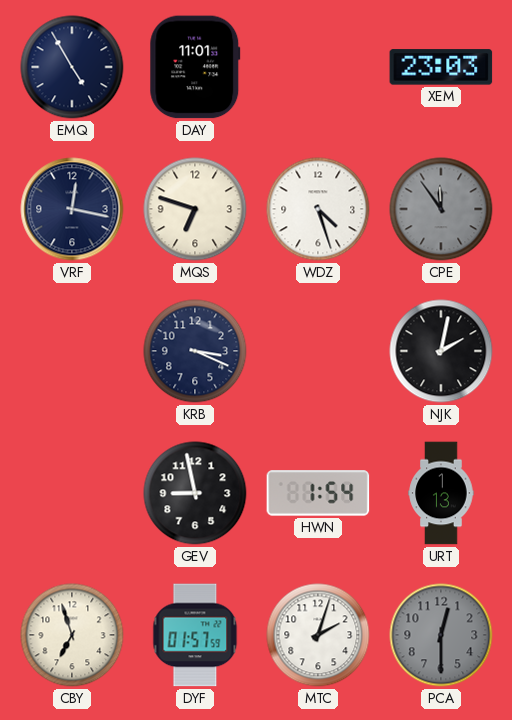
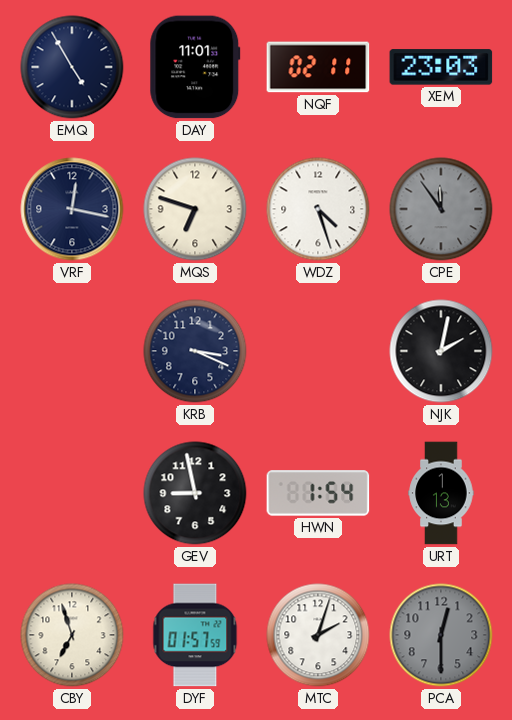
NQF: none -> 02:11
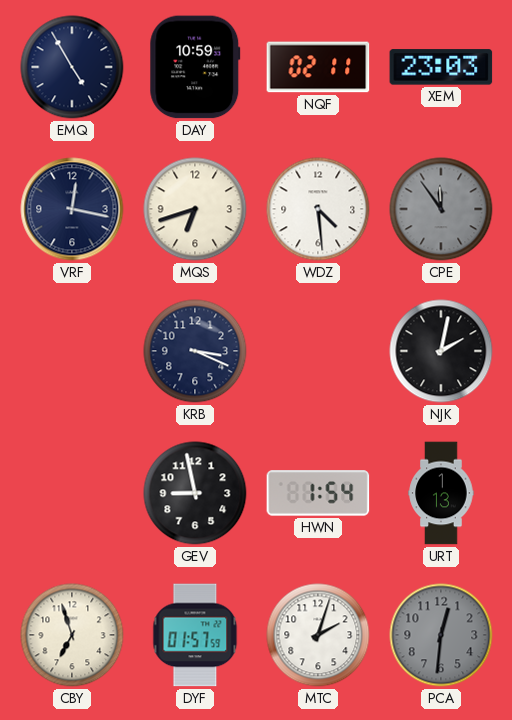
DAY: 11:01 -> 10:59
MQS: 6:48 -> 6:42
WDZ: 4:27 -> 4:29
PCA: 12:30 -> 12:31
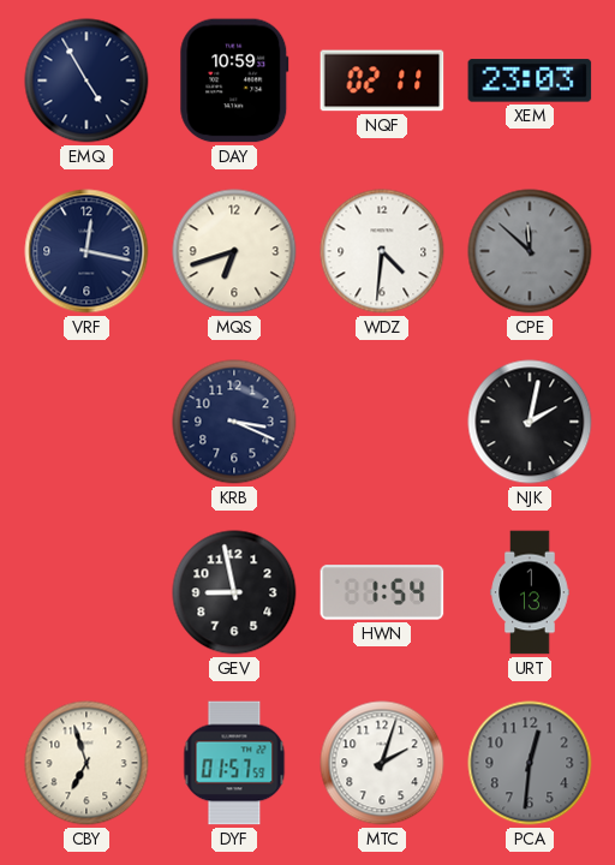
WDZ: 4:29 -> 4:31
CPE: 11:54 -> 11:52
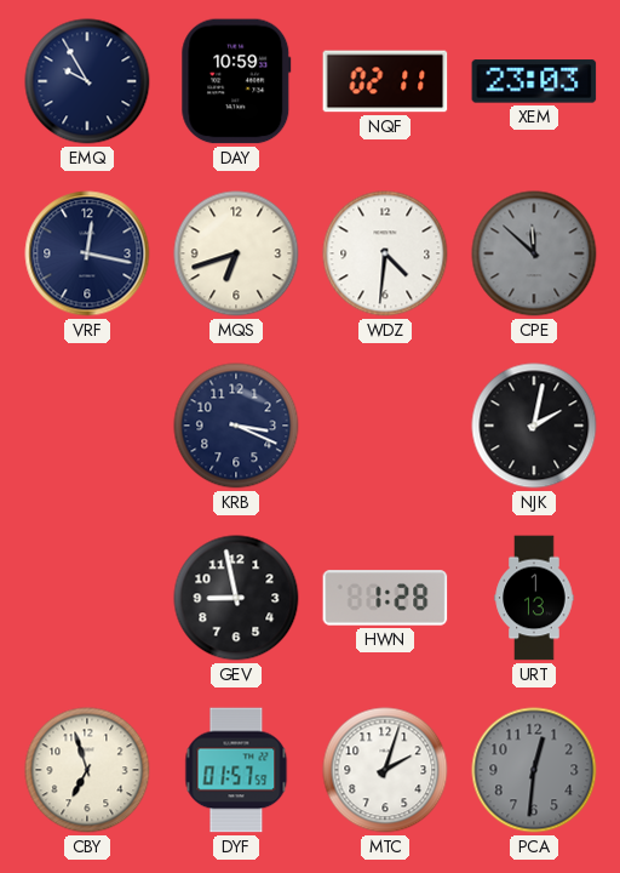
EMQ: 4:55 -> 9:55
HWN: 1:54 -> 1:28
